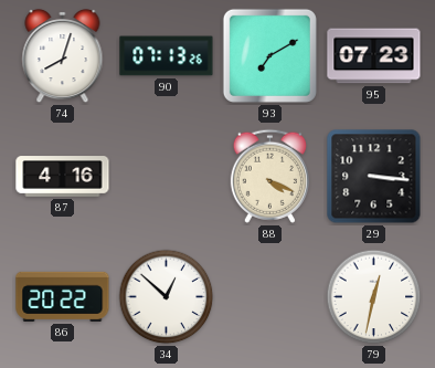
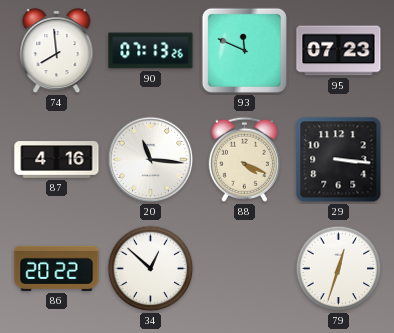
74: 8:03 -> 7:59
93: 7:10 -> 11:49
20: none -> 11:16
79: 12:32 -> 12:33
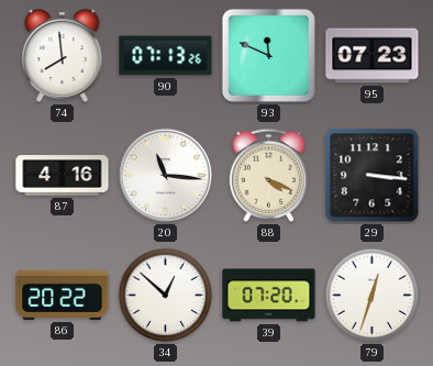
39: none -> 07:20
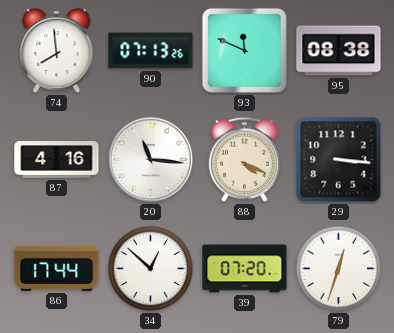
95: 07:23 -> 08:38
86: 20:22 -> 17:44
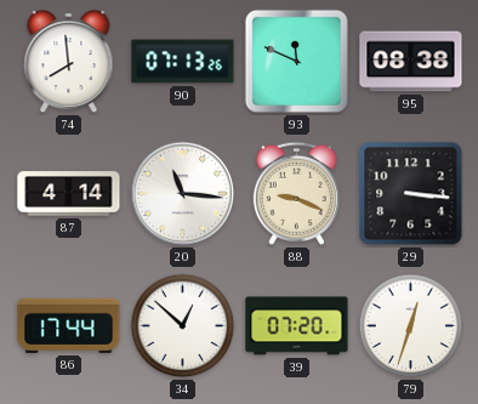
87: 4:16 -> 4:14
88: 4:19 -> 9:19
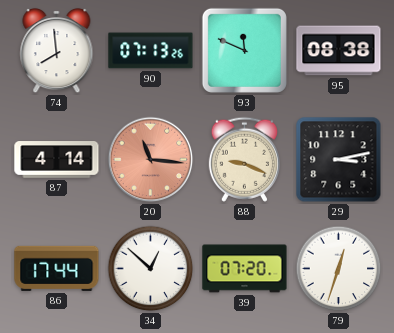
20 dial: white -> salmon
29: 3:16 -> 3:13
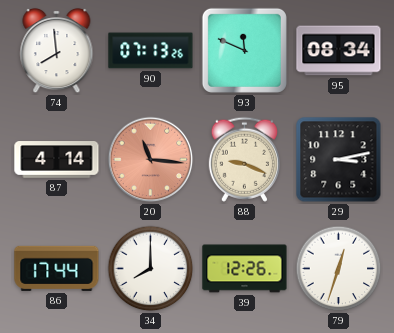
95: 08:38 -> 08:34
34: 12:52 -> 8:00
39: 07:20 -> 12:26
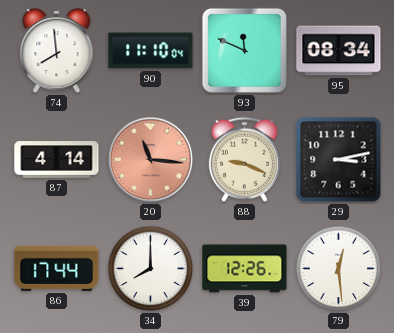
90: 07:13 -> 11:10
79: 12:33 -> 12:29
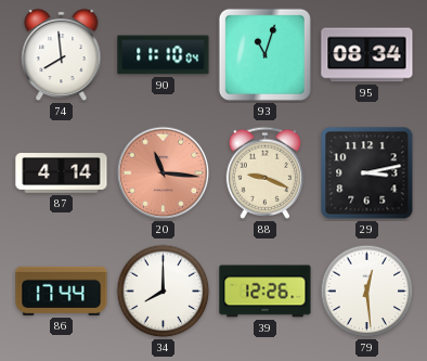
93: 11:49 -> 11:03
